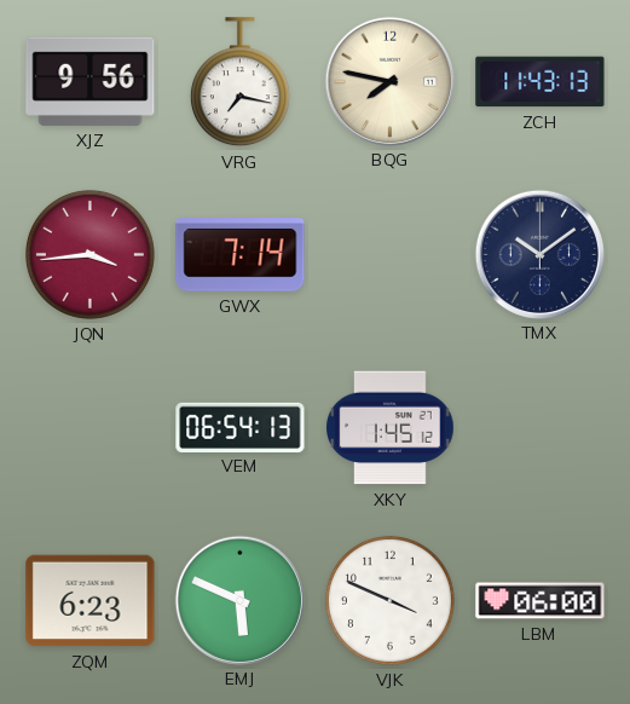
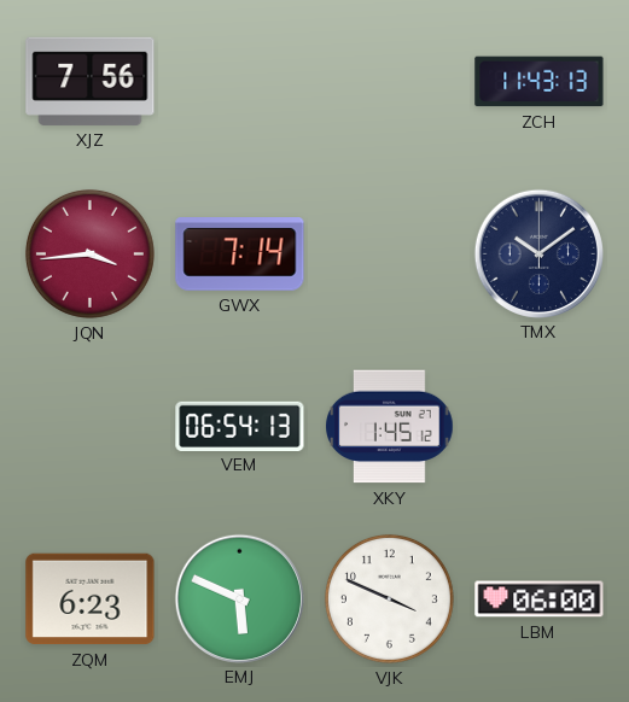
XJZ: 9:56 -> 7:56
VRG: 7:17 -> none
BQG: 7:47 -> none
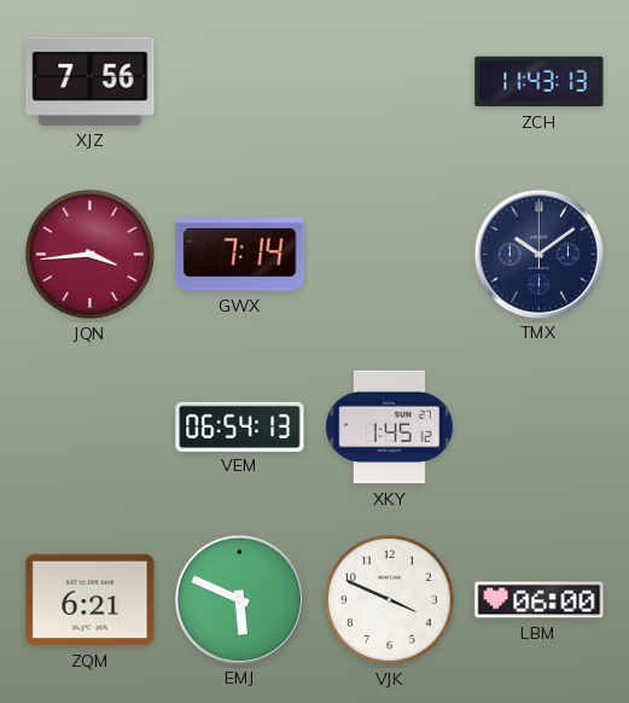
ZQM: 6:23 -> 6:21
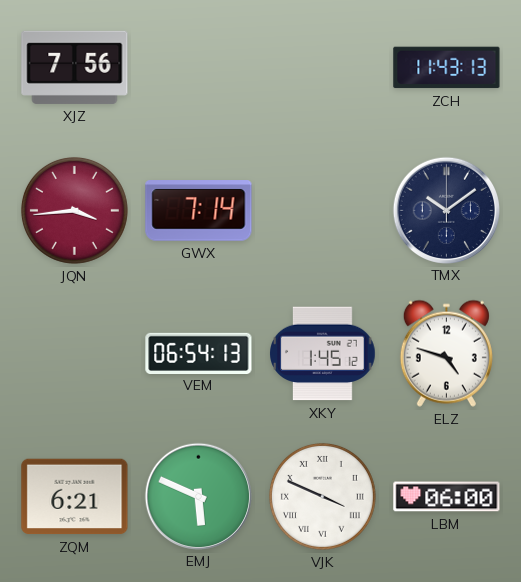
ELZ: none -> 4:48
VJK numerals: Arabic -> Roman
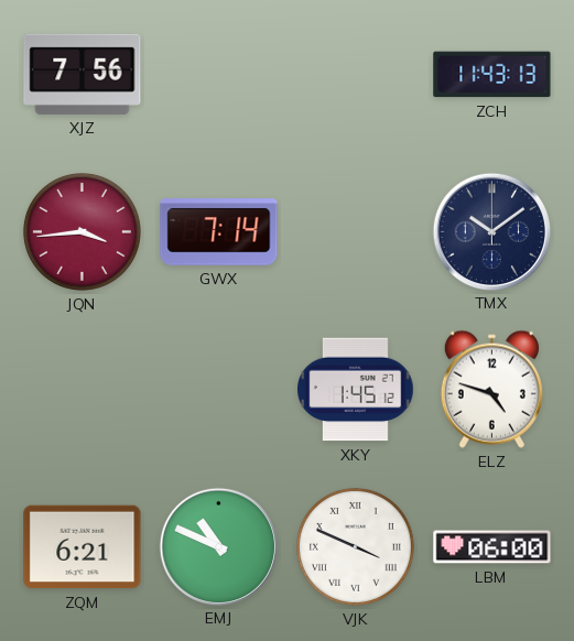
VEM: 06:54 -> none
EMJ: 5:49 -> 10:49
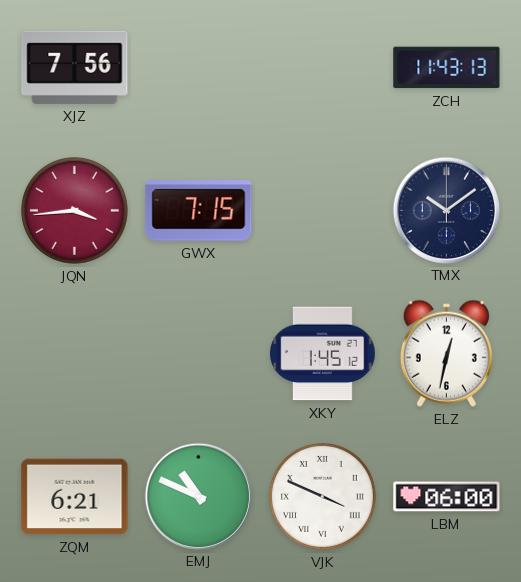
GWX: 7:14 -> 7:15
ELZ: 4:48 -> 12:32
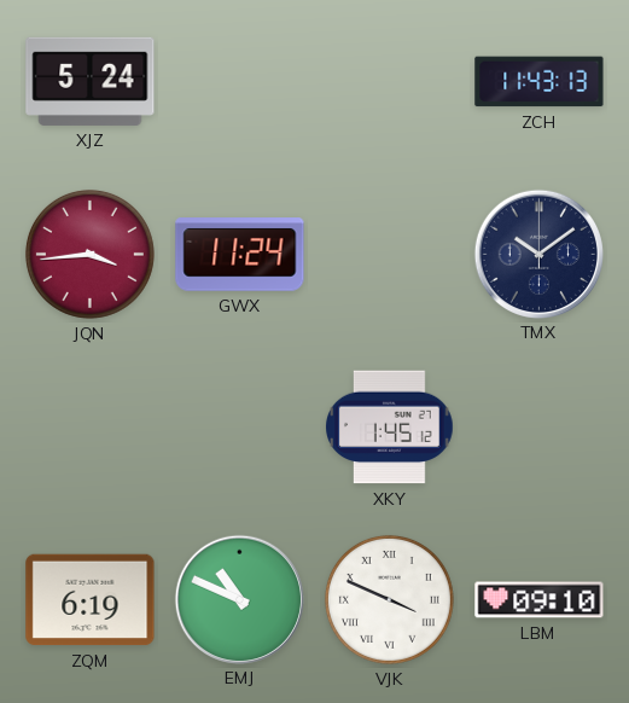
XJZ: 7:56 -> 5:24
GWX: 7:15 -> 11:24
ELZ: 12:32 -> none
ZQM: 6:21 -> 6:19
LBM: 06:00 -> 09:10
